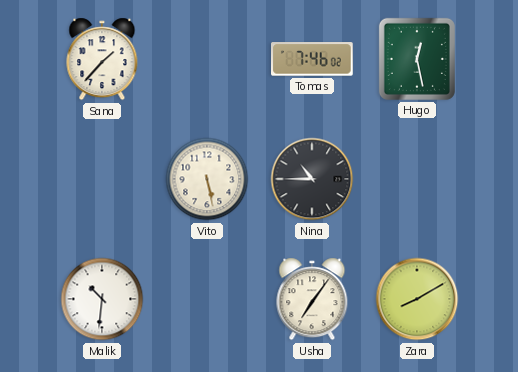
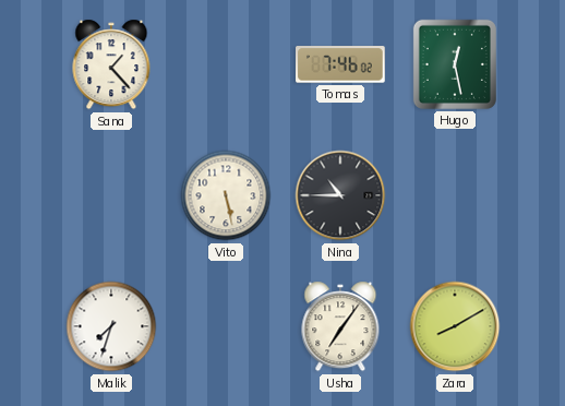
Sana: 1:37 -> 1:23
Malik: 10:31 -> 7:33
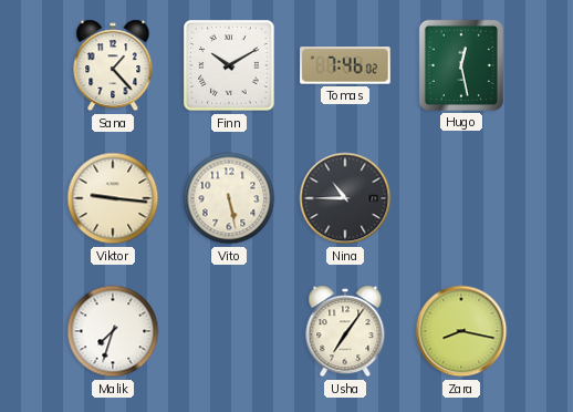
Finn: none -> 10:10
Viktor: none -> 9:16
Zara: 8:10 -> 8:17
